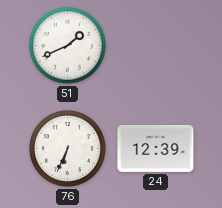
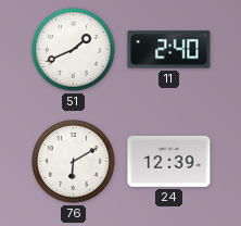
11: none -> 2:40
76: 6:34 -> 6:10
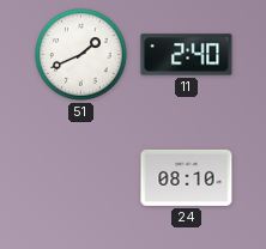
76: 6:10 -> none
24: 12:39 -> 08:10
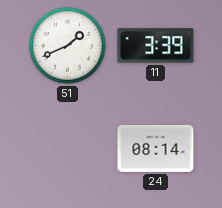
11: 2:40 -> 3:39
24: 08:10 -> 08:14
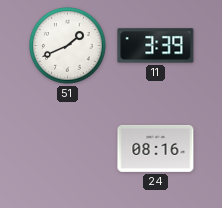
24: 08:14 -> 08:16
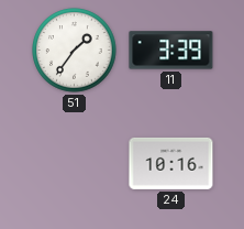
51: 1:41 -> 1:36
24: 08:16 -> 10:16
